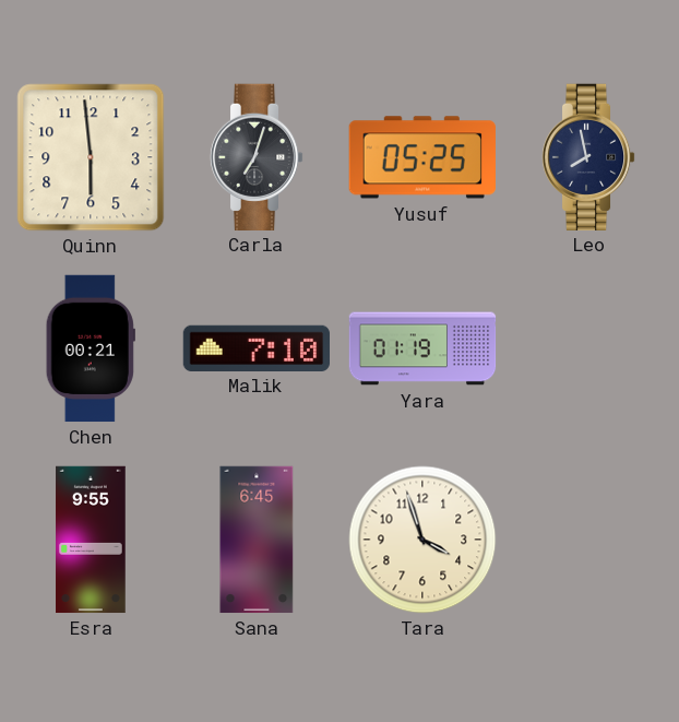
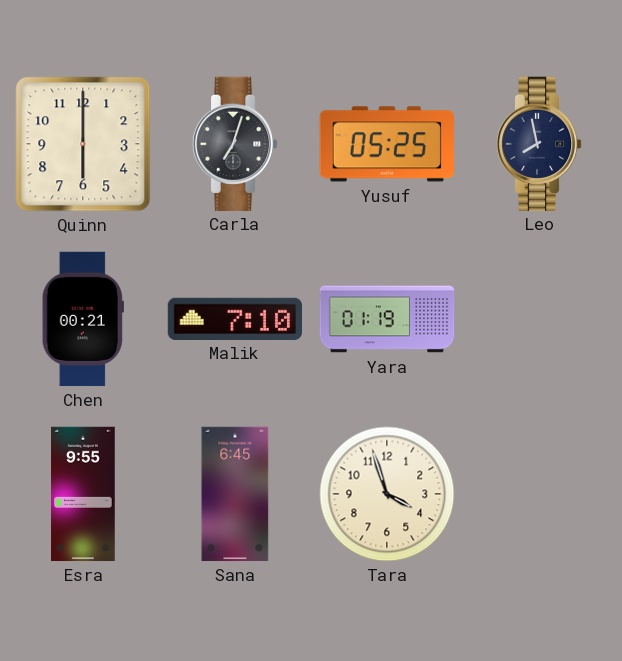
Quinn: 5:59 -> 6:00
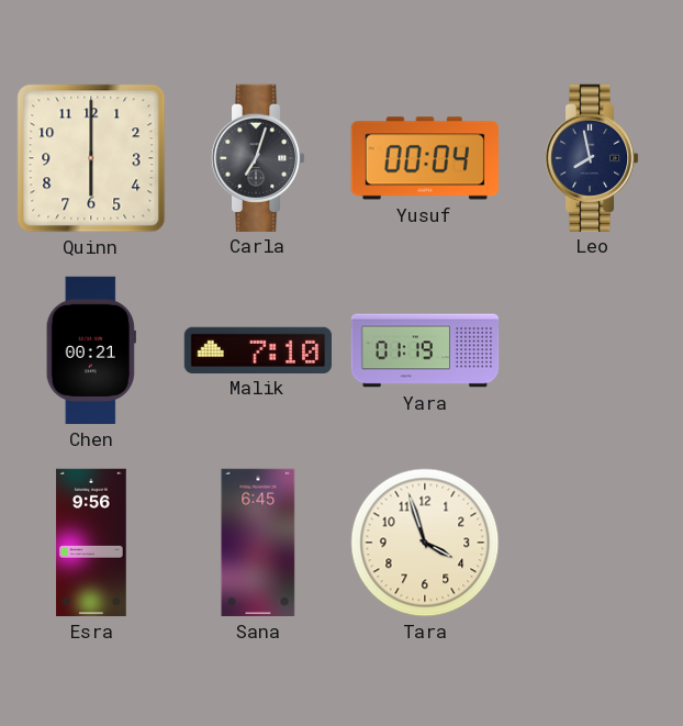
Yusuf: 05:25 -> 00:04
Esra: 9:55 -> 9:56
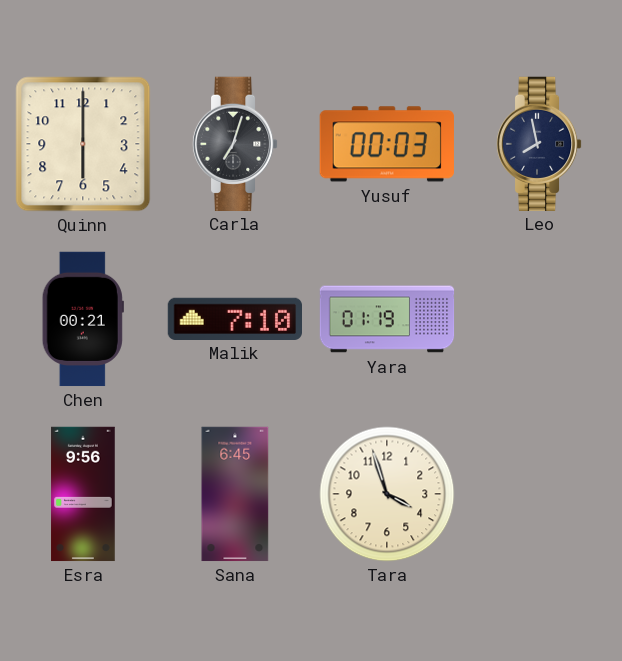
Yusuf: 00:04 -> 00:03
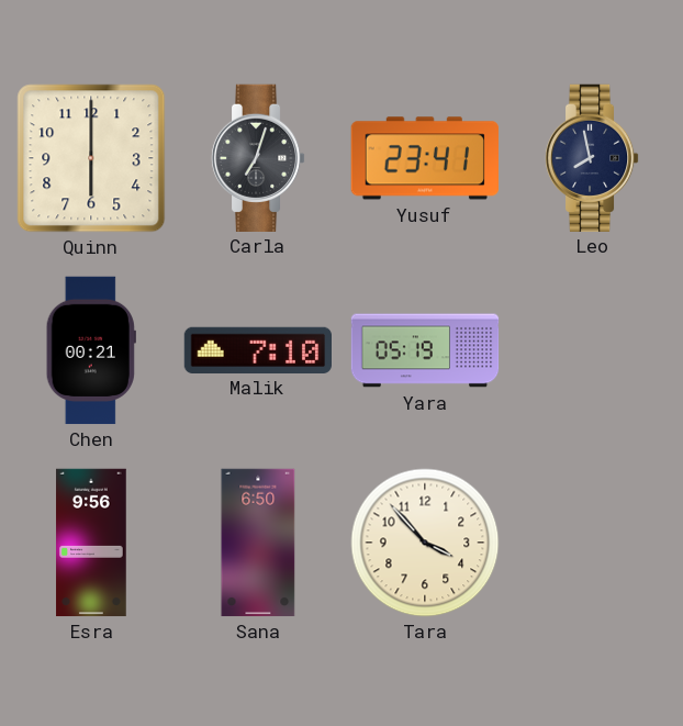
Yusuf: 00:03 -> 23:41
Yara: 01:19 -> 05:19
Sana: 6:45 -> 6:50
Tara: 3:57 -> 3:53
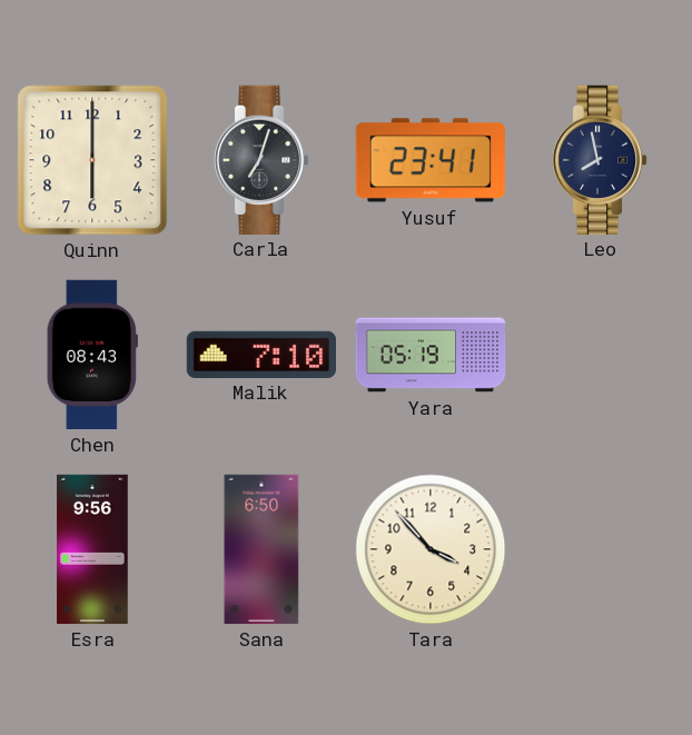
Chen: 00:21 -> 08:43
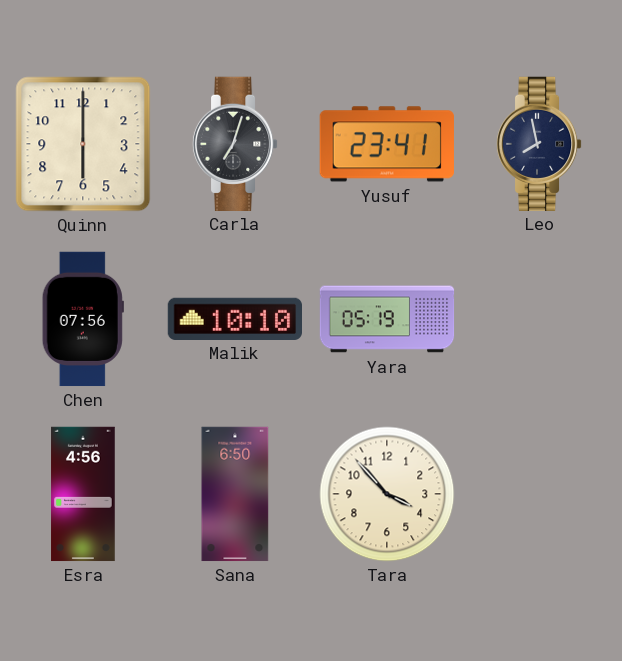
Chen: 08:43 -> 07:56
Malik: 7:10 -> 10:10
Esra: 9:56 -> 4:56
